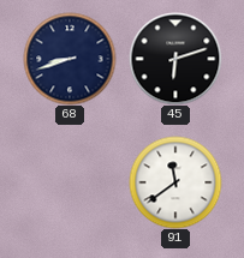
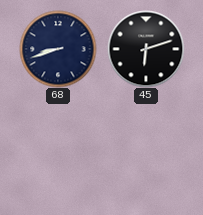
91: 11:39 -> none
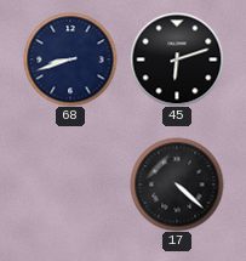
17: none -> 4:22
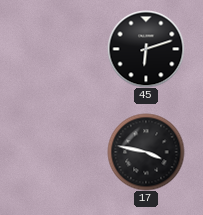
68: 8:42 -> none
17: 4:22 -> 3:47
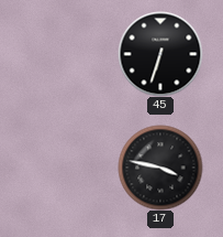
45: 6:12 -> 6:33
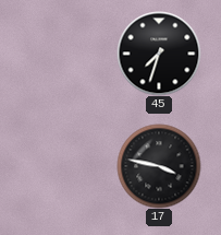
45: 6:33 -> 7:33
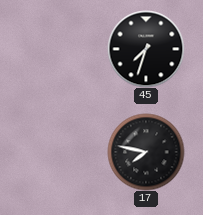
17: 3:47 -> 7:47
